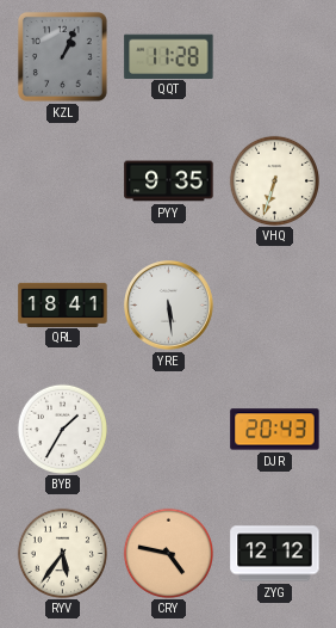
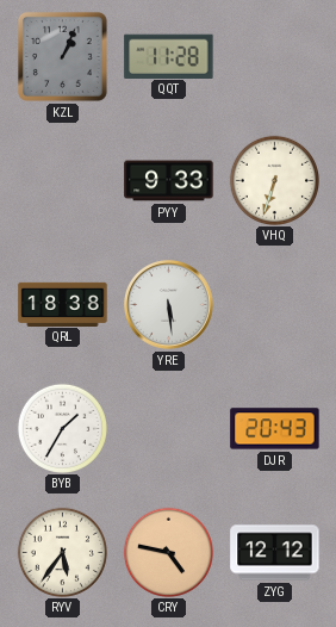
PYY: 9:35 -> 9:33
QRL: 18:41 -> 18:38
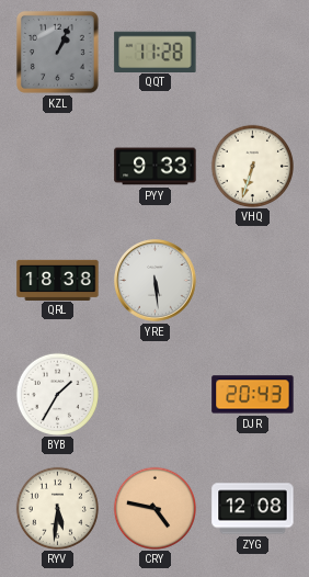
RYV: 5:36 -> 5:31
ZYG: 12:12 -> 12:08
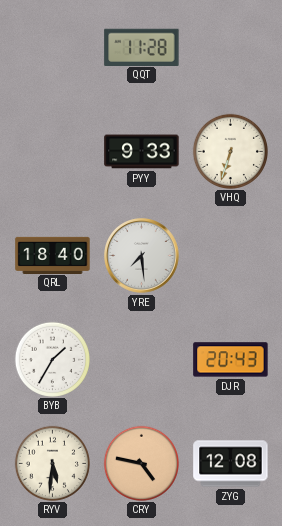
KZL: 1:04 -> none
QRL: 18:38 -> 18:40
YRE: 5:29 -> 7:29
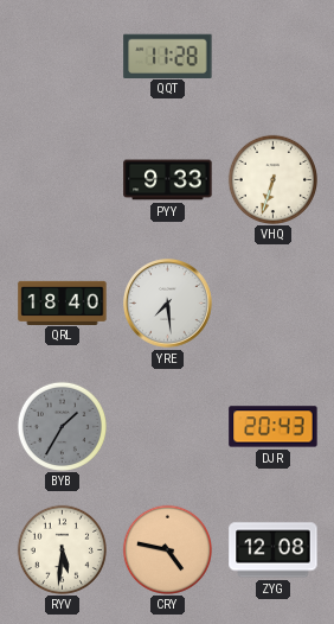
BYB dial: white -> grey
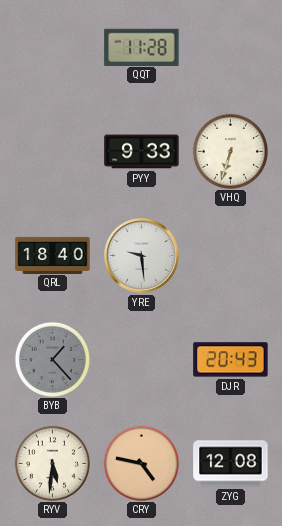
YRE: 7:29 -> 9:29
BYB: 1:35 -> 1:23
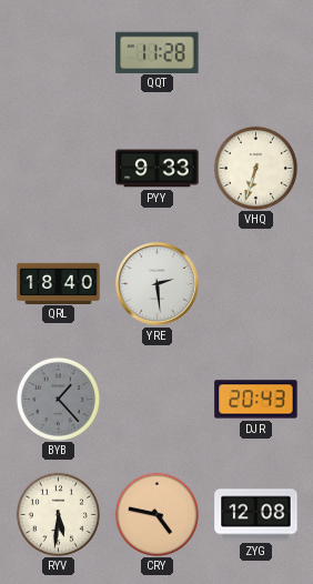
YRE: 9:29 -> 2:29
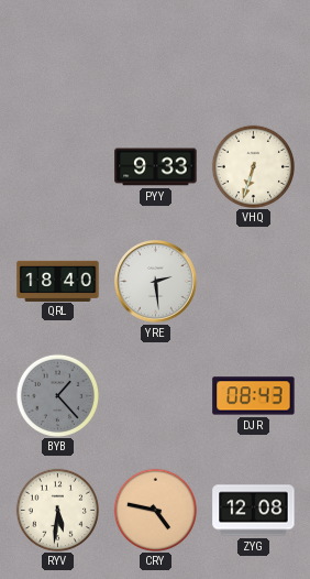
QQT: 11:28 -> none
DJR: 20:43 -> 08:43
